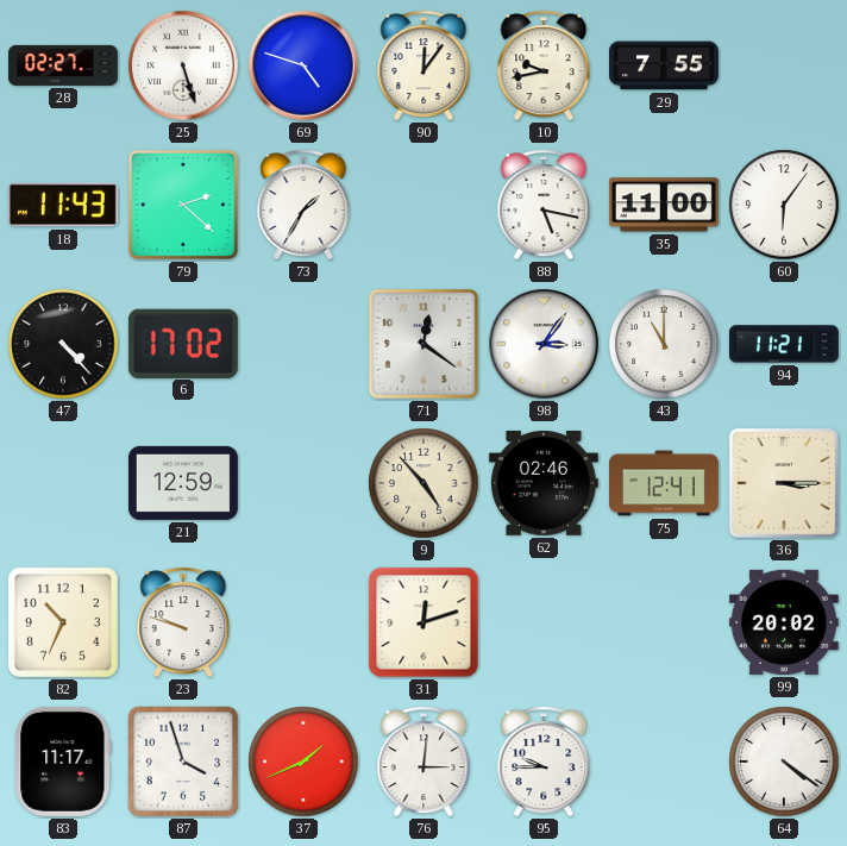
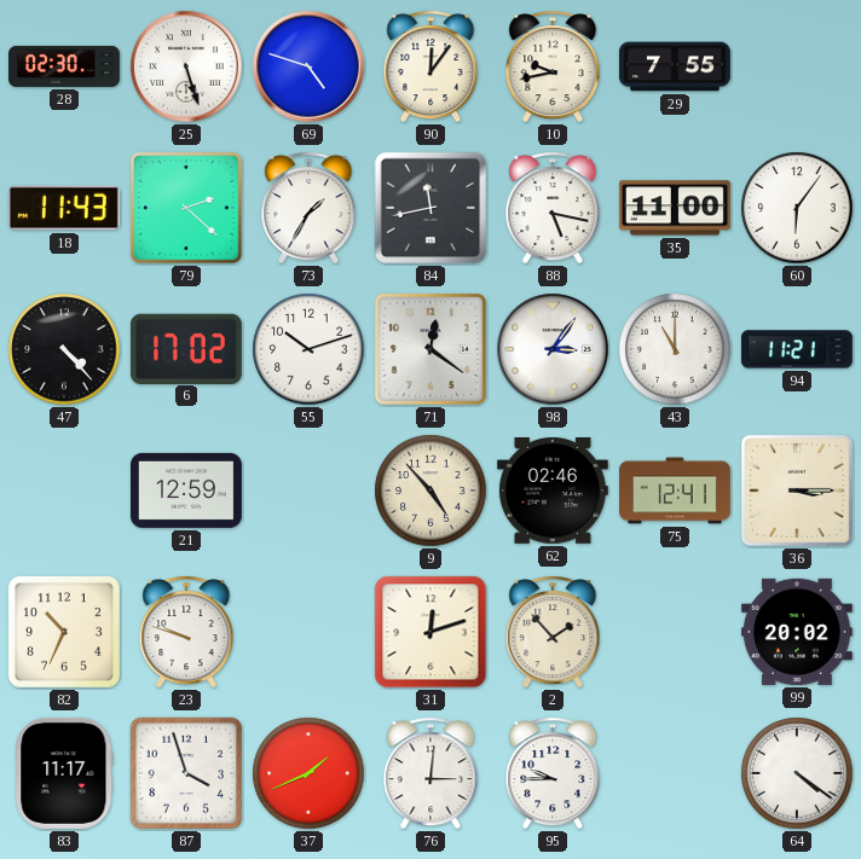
28: 02:27 -> 02:30
84: none -> 11:43
55: none -> 10:12
2: none -> 1:53
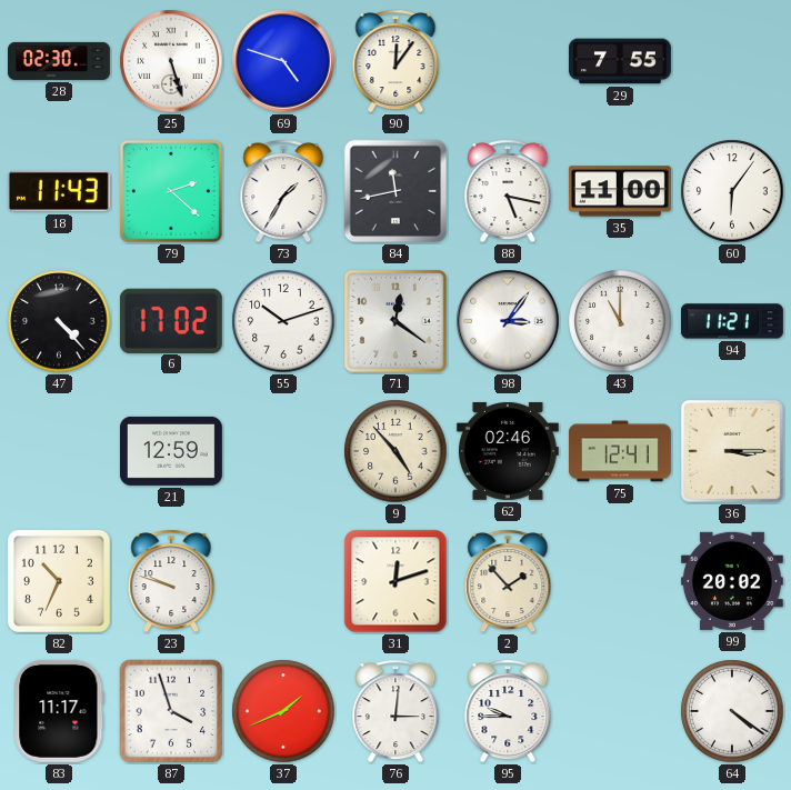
10: 9:43 -> none
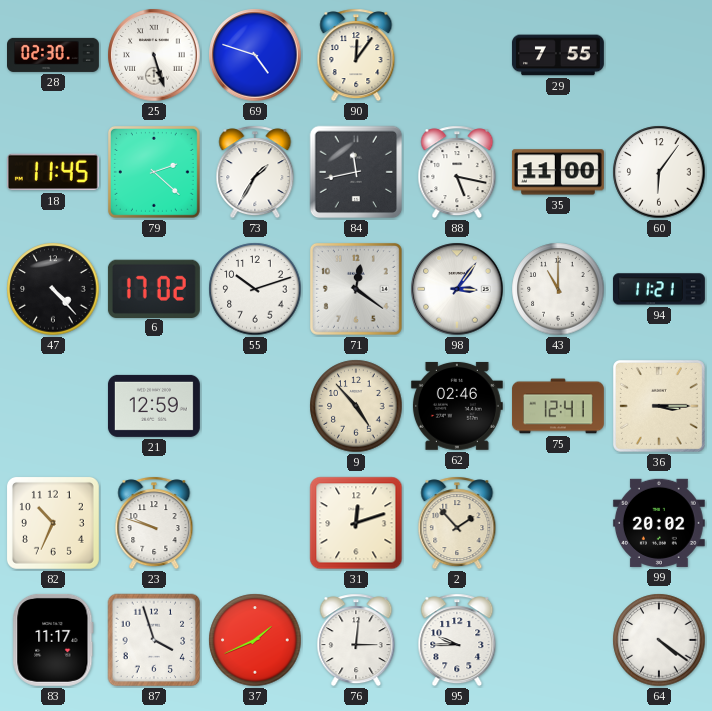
18: 11:43 -> 11:45
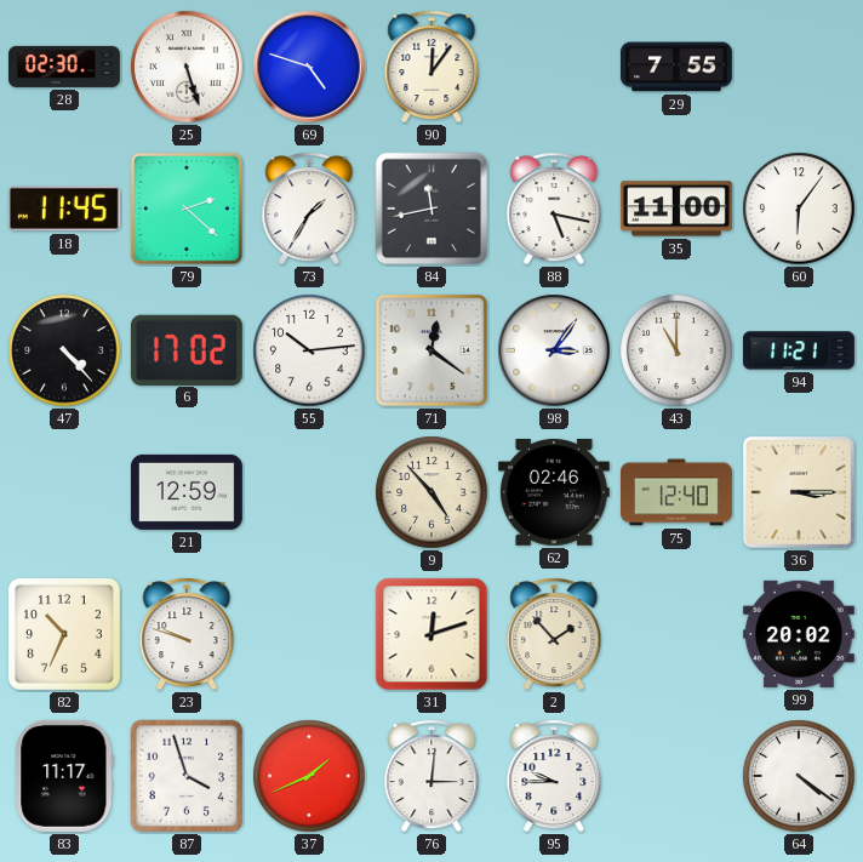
55: 10:12 -> 10:14
75: 12:41 -> 12:40
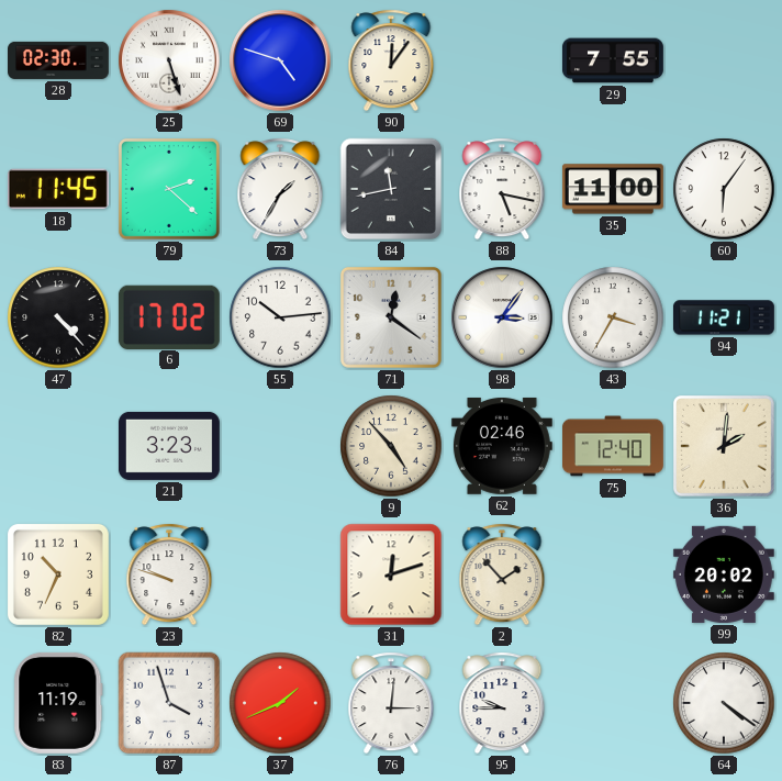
43: 11:00 -> 3:35
21: 12:59 -> 3:23
36: 3:15 -> 2:01
83: 11:17 -> 11:19
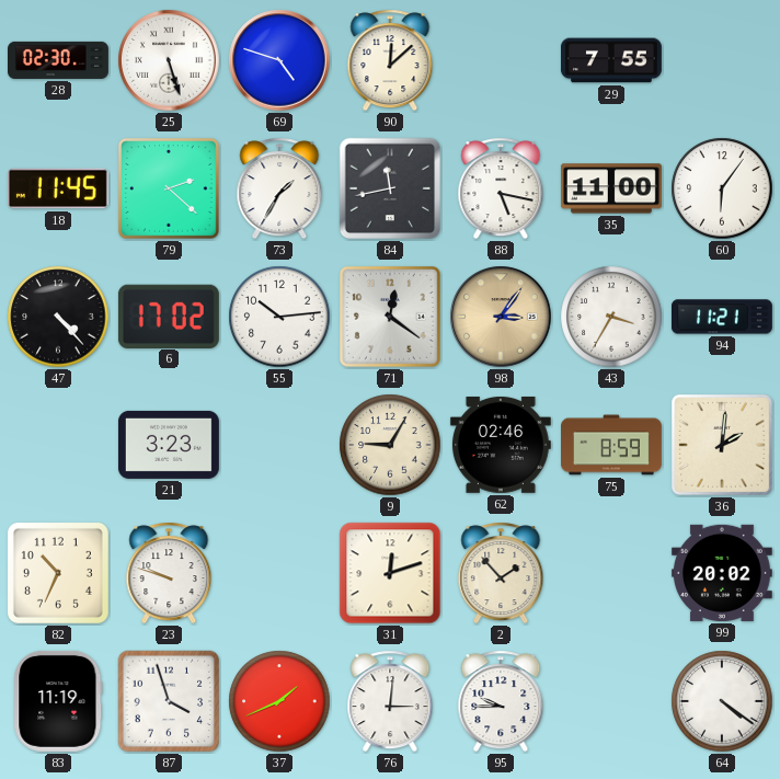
90: 12:06 -> 12:08
98 dial: white -> champagne
9: 4:53 -> 9:05
75: 12:40 -> 8:59
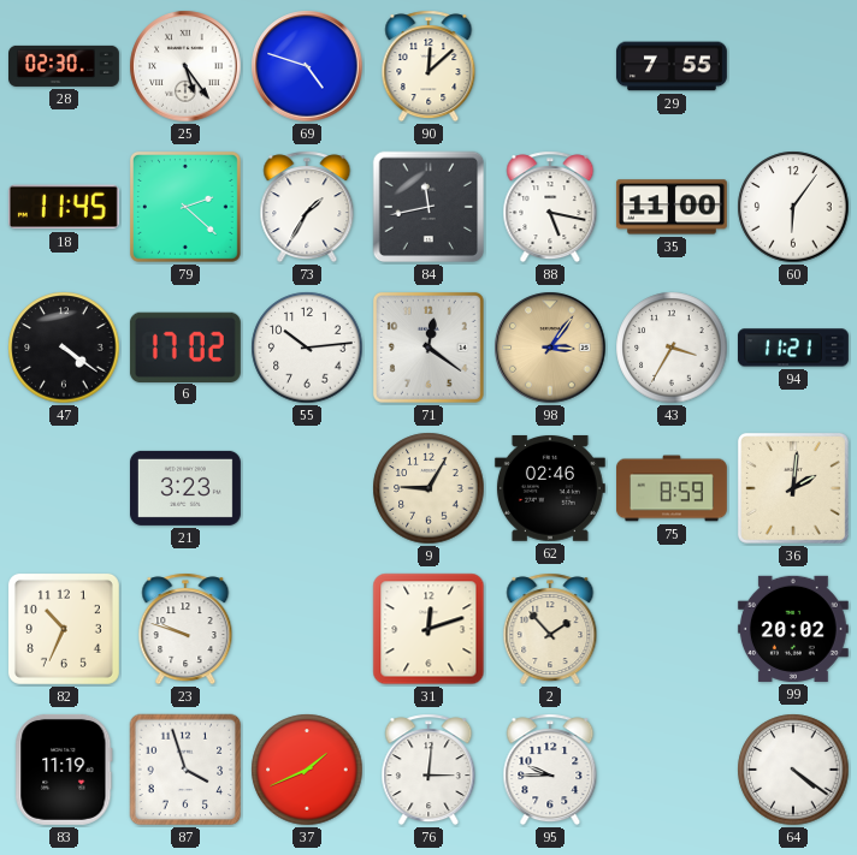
25: 5:27 -> 5:24
47: 4:23 -> 4:21
